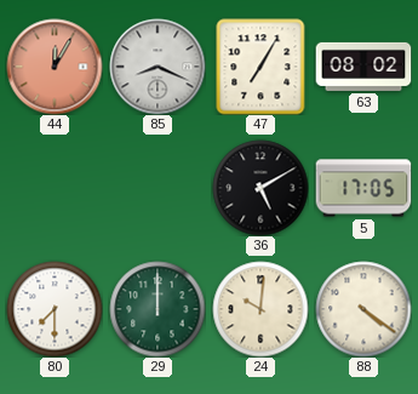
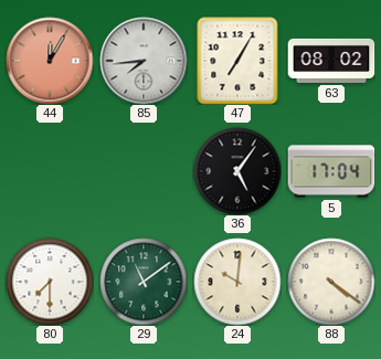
85: 8:19 -> 7:44
36: 5:10 -> 5:06
5: 17:05 -> 17:04
29: 12:00 -> 11:09
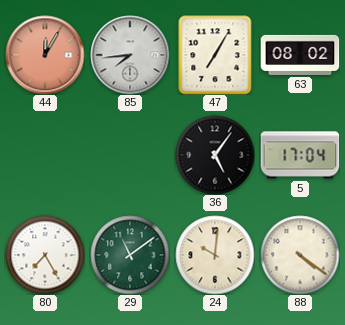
80: 7:30 -> 7:25
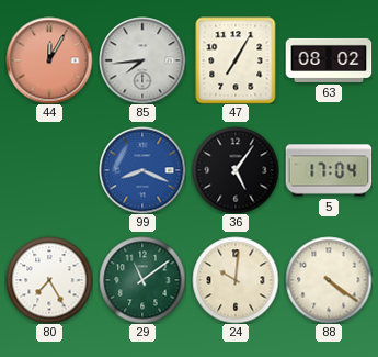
99: none -> 8:19
